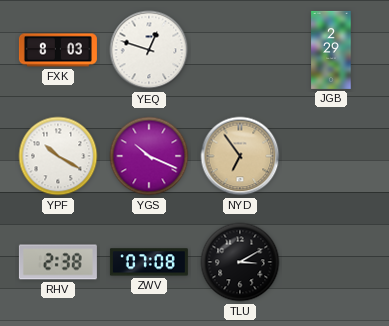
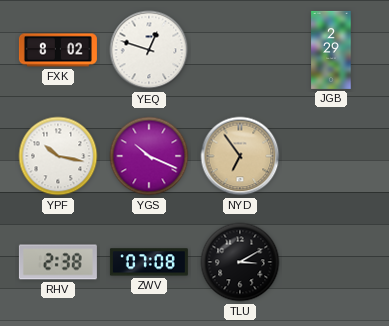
FXK: 8:03 -> 8:02
YPF: 10:20 -> 10:17
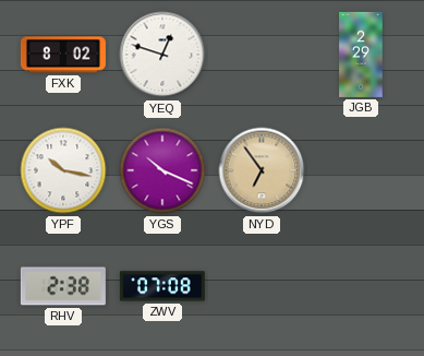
TLU: 3:10 -> none
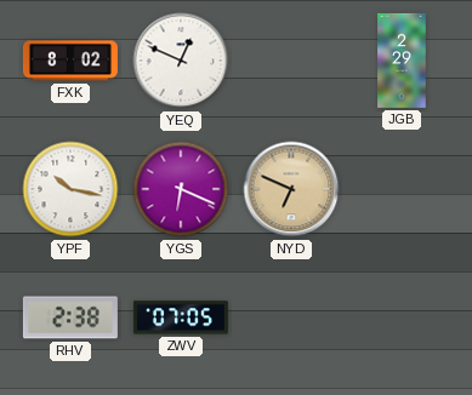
YEQ: 12:48 -> 12:49
YGS: 10:19 -> 6:19
NYD: 6:54 -> 6:49
ZWV: 07:08 -> 07:05
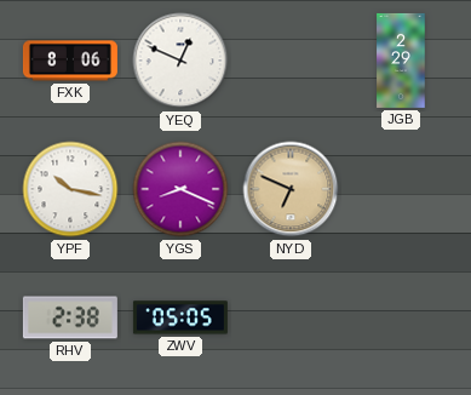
FXK: 8:02 -> 8:06
YGS: 6:19 -> 8:19
ZWV: 07:05 -> 05:05
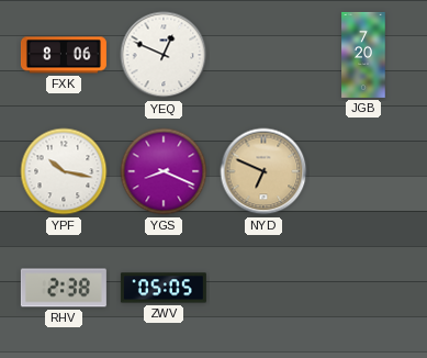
JGB: 2:29 -> 7:20
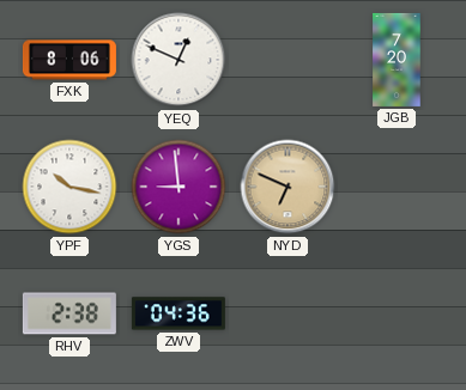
YGS: 8:19 -> 8:59
ZWV: 05:05 -> 04:36
